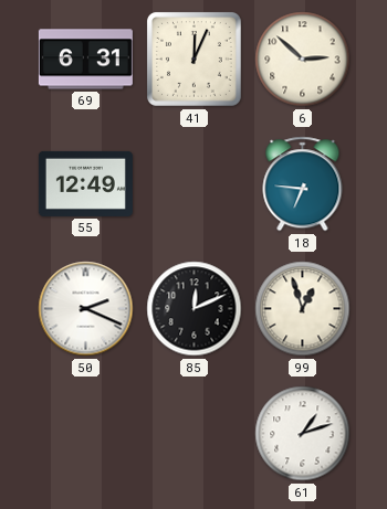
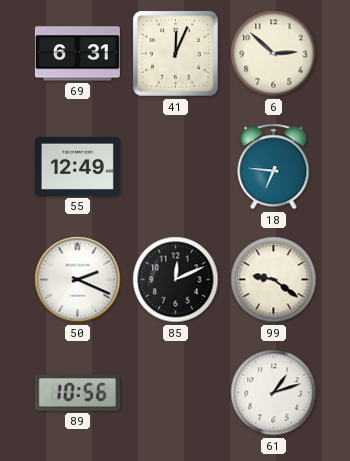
99: 12:57 -> 9:21
89: none -> 10:56
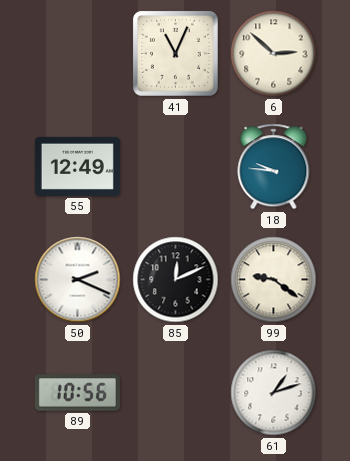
69: 6:31 -> none
41: 12:04 -> 11:04
18: 6:46 -> 9:46
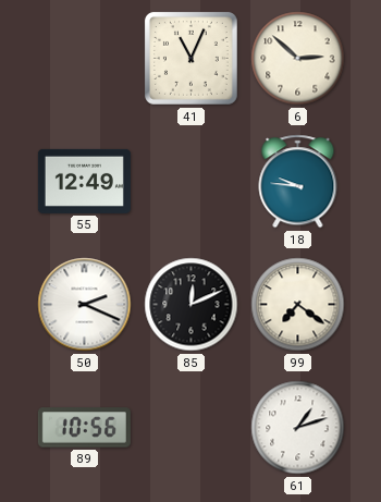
99: 9:21 -> 7:21
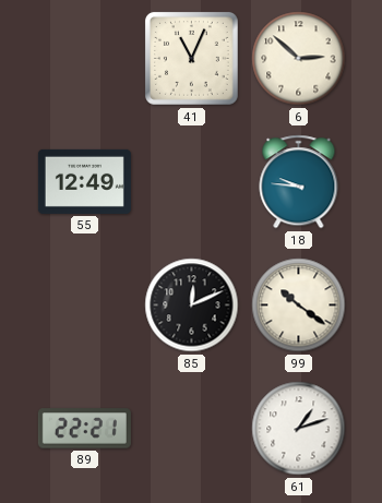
50: 2:19 -> none
99: 7:21 -> 10:21
89: 10:56 -> 22:21
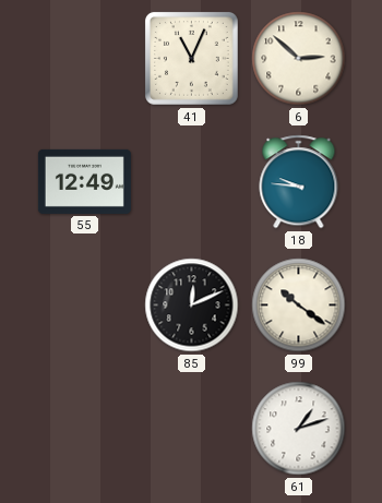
89: 22:21 -> none
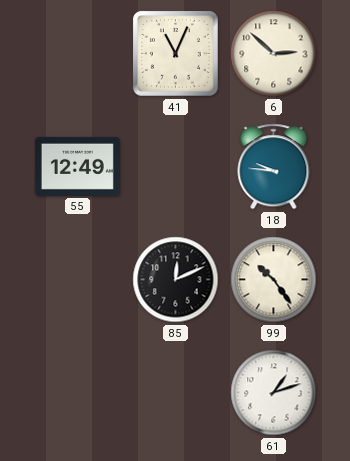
99: 10:21 -> 10:24
